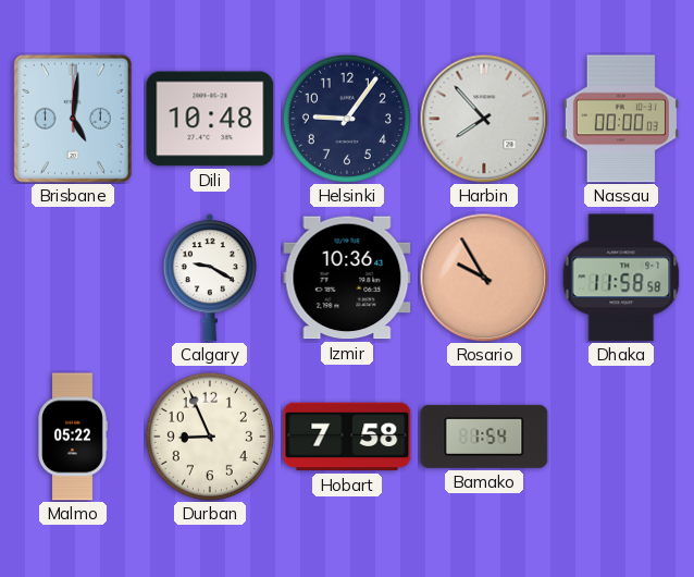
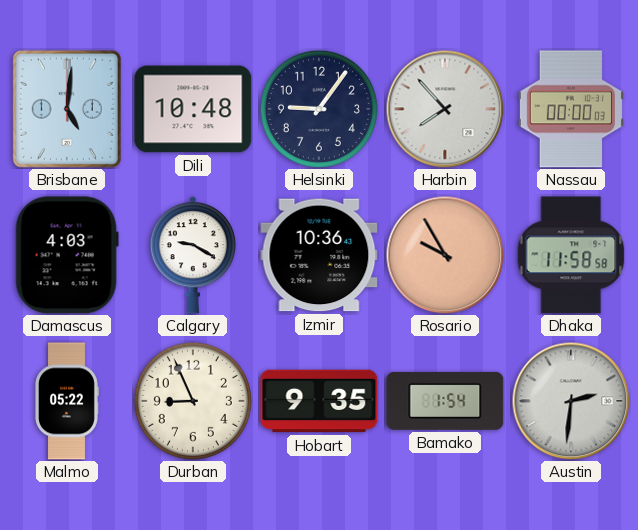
Damascus: none -> 4:03
Hobart: 7:58 -> 9:35
Austin: none -> 2:31
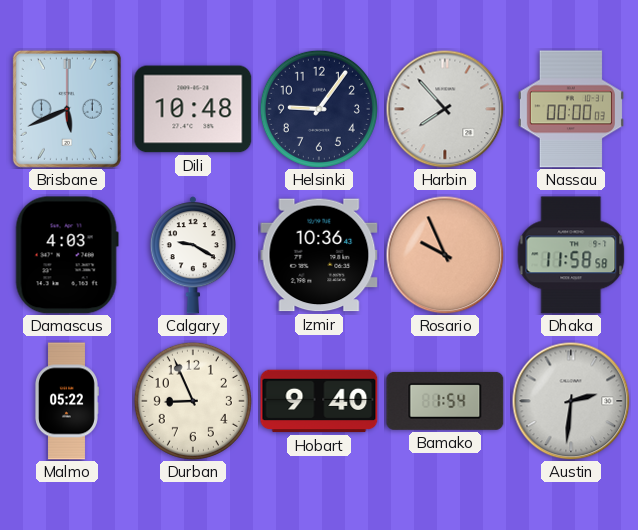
Brisbane: 5:01 -> 5:41
Rosario: 9:55 -> 9:56
Hobart: 9:35 -> 9:40
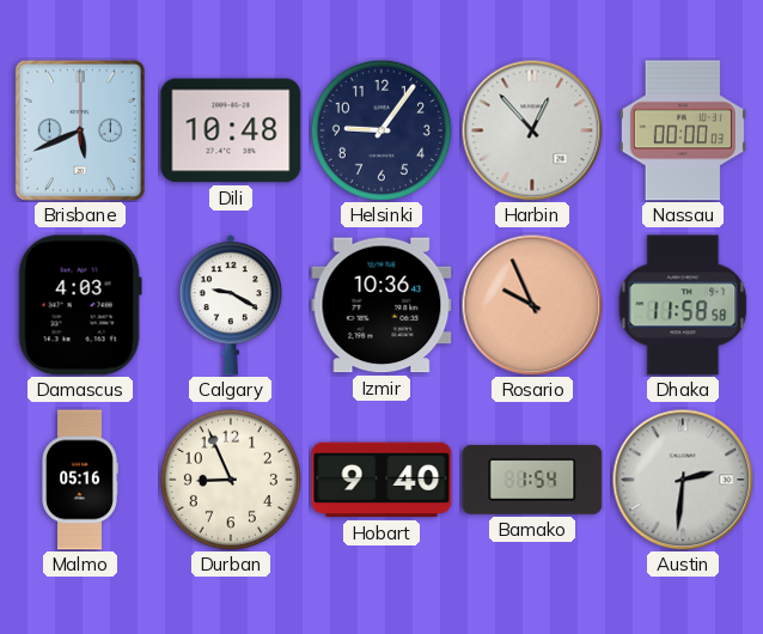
Harbin: 7:53 -> 12:53
Malmo: 05:22 -> 05:16
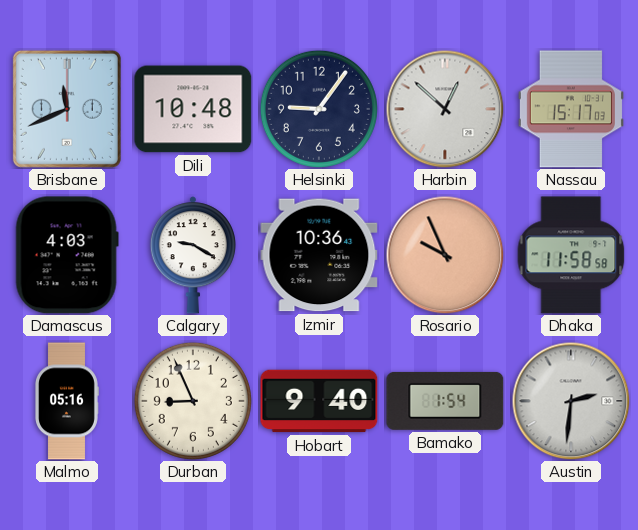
Brisbane: 5:41 -> 11:41
Harbin: 12:53 -> 12:52
Nassau: 00:00 -> 15:17
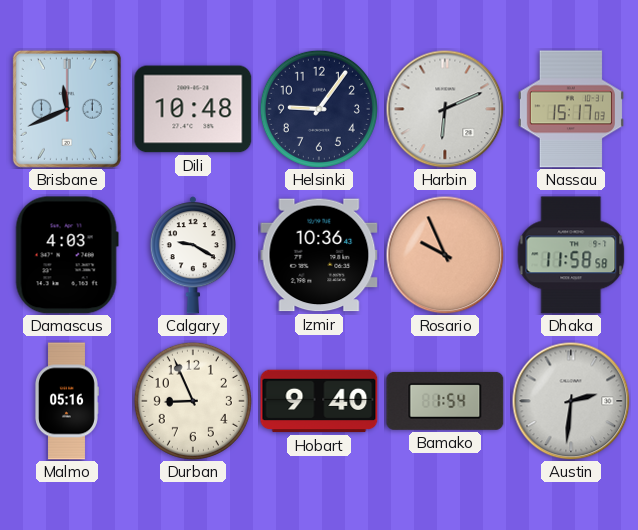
Harbin: 12:52 -> 6:11
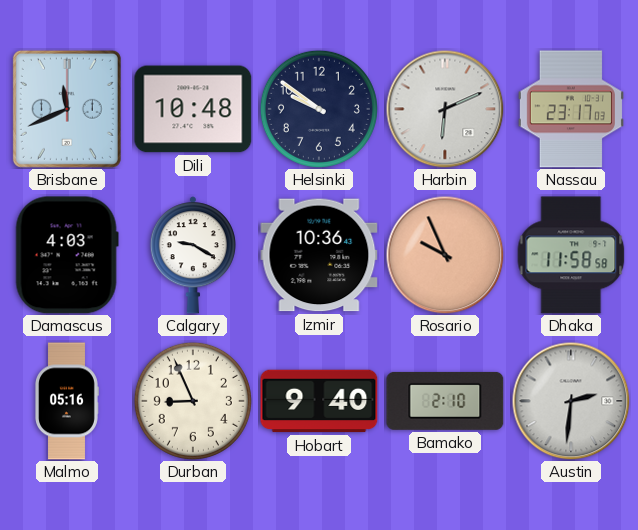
Helsinki: 9:06 -> 9:51
Nassau: 15:17 -> 23:17
Bamako: 1:54 -> 2:10
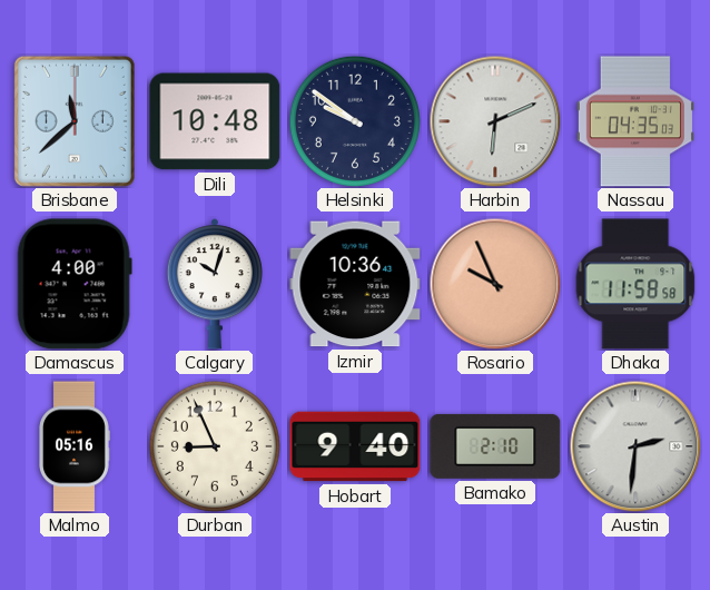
Brisbane: 11:41 -> 11:38
Nassau: 23:17 -> 04:35
Damascus: 4:03 -> 4:00
Calgary: 9:20 -> 10:03
